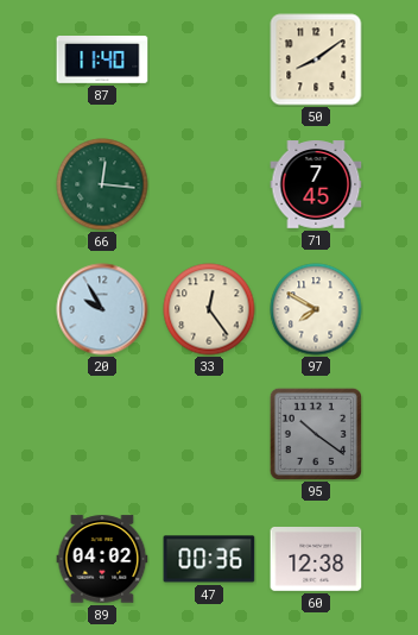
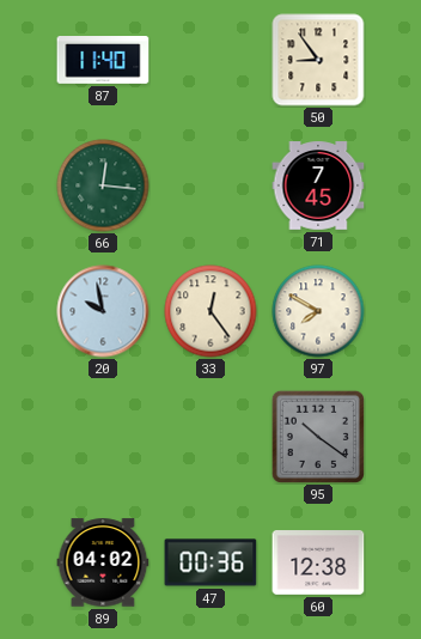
50: 8:09 -> 8:54
20: 9:55 -> 9:58
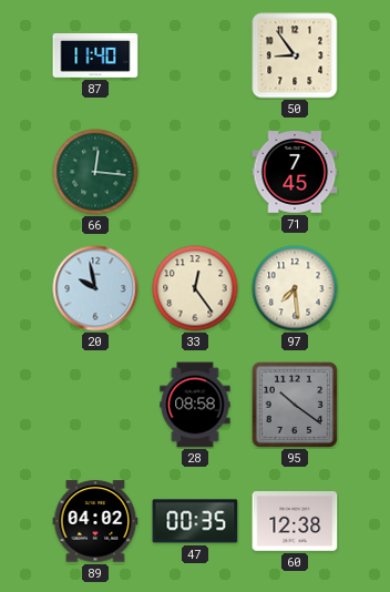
97: 7:50 -> 7:29
28: none -> 08:58
47: 00:36 -> 00:35
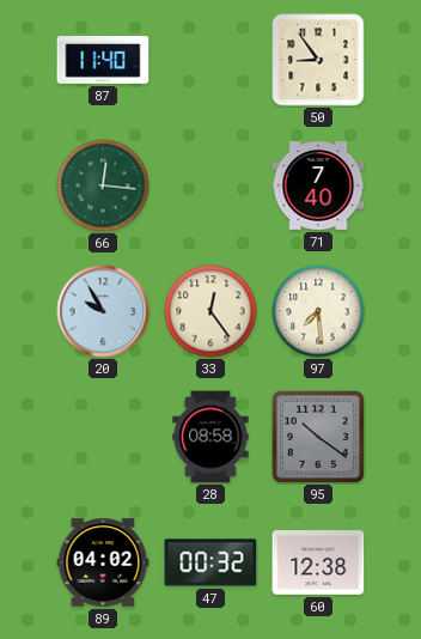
71: 7:45 -> 7:40
20: 9:58 -> 9:55
47: 00:35 -> 00:32
